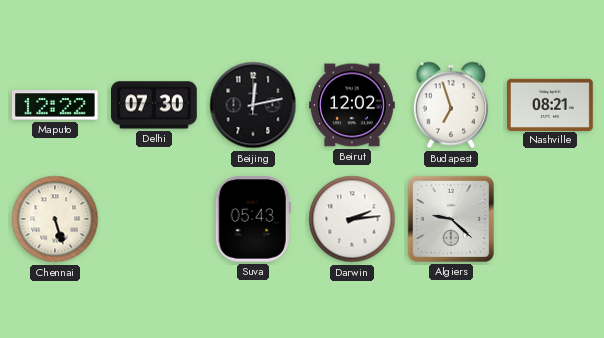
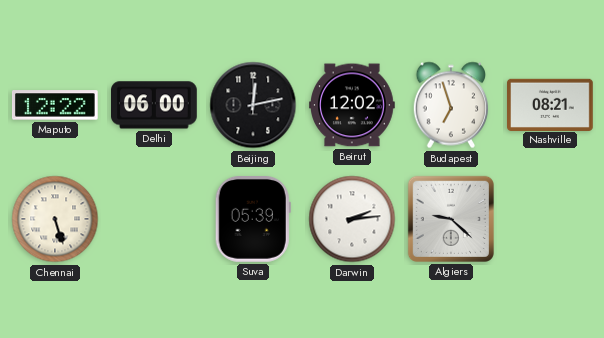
Delhi: 07:30 -> 06:00
Suva: 05:43 -> 05:39
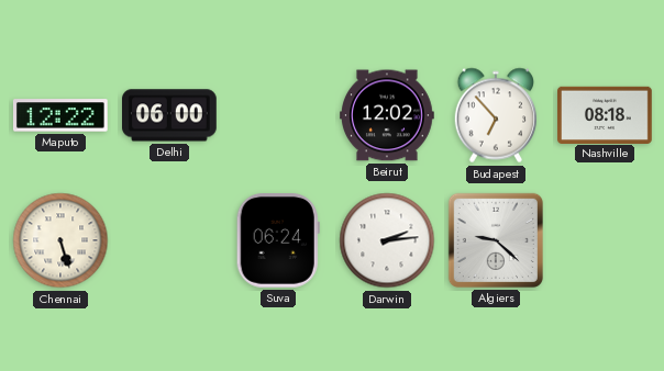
Beijing: 12:13 -> none
Budapest: 6:57 -> 6:53
Nashville: 08:21 -> 08:18
Suva: 05:39 -> 06:24
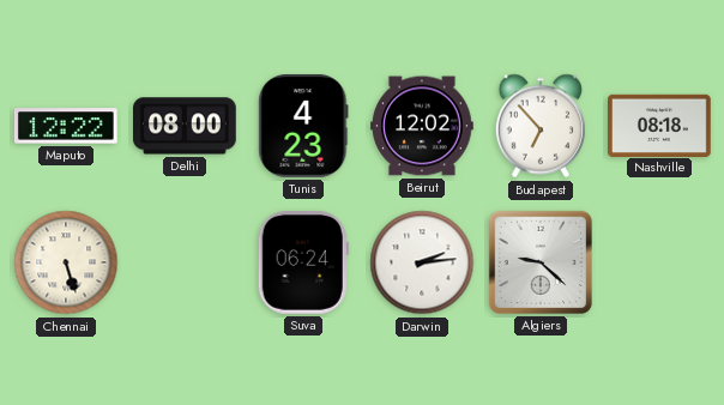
Delhi: 06:00 -> 08:00
Tunis: none -> 4:23
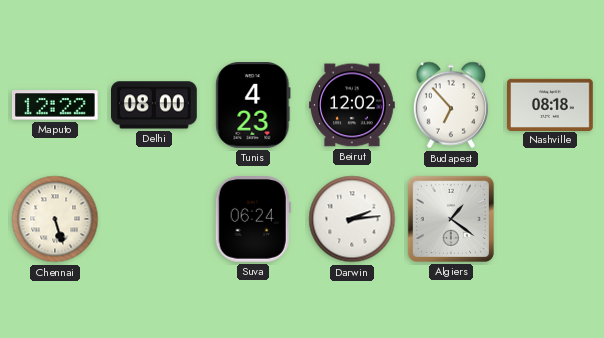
Algiers: 9:22 -> 1:21
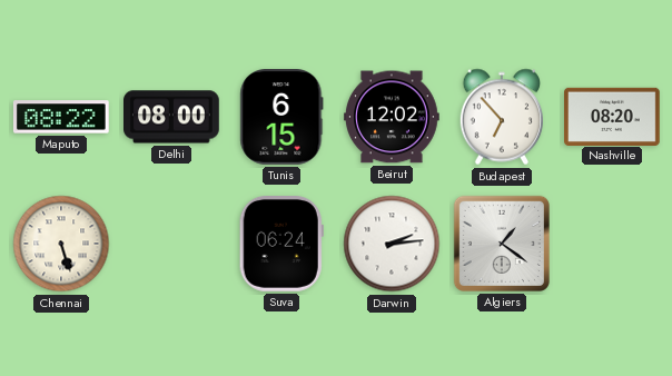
Maputo: 12:22 -> 08:22
Tunis: 4:23 -> 6:15
Nashville: 08:18 -> 08:20
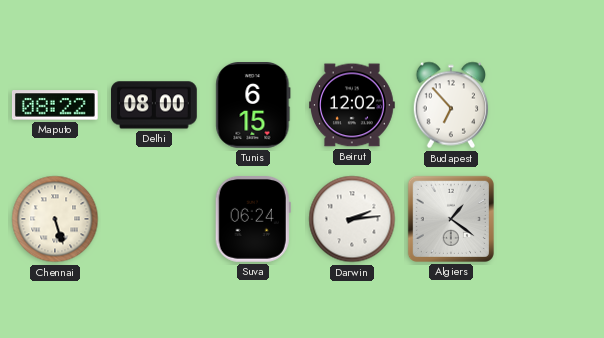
Nashville: 08:20 -> none
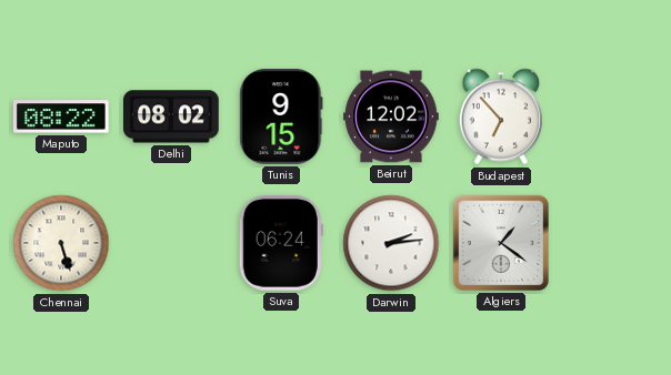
Delhi: 08:00 -> 08:02
Tunis: 6:15 -> 9:15
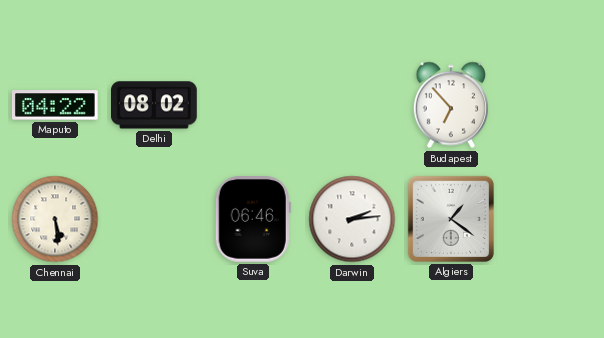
Maputo: 08:22 -> 04:22
Tunis: 9:15 -> none
Beirut: 12:02 -> none
Chennai: 5:27 -> 5:29
Suva: 06:24 -> 06:46
